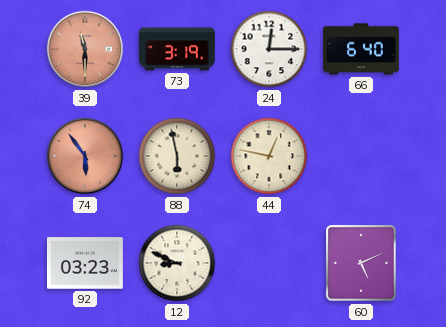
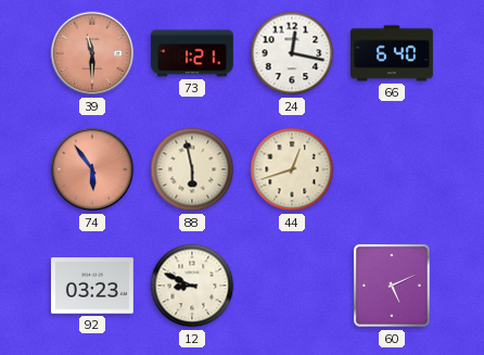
73: 3:19 -> 1:21
24: 12:15 -> 12:17
44: 12:47 -> 12:42
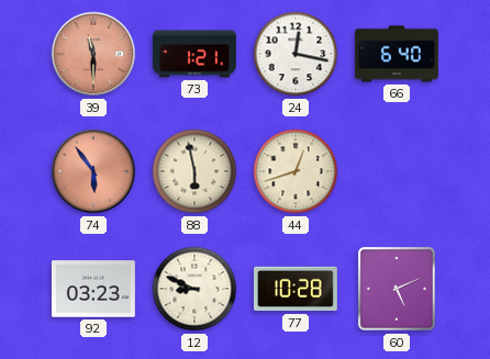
77: none -> 10:28
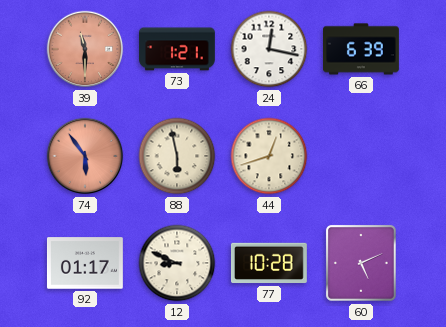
66: 6:40 -> 6:39
92: 03:23 -> 01:17
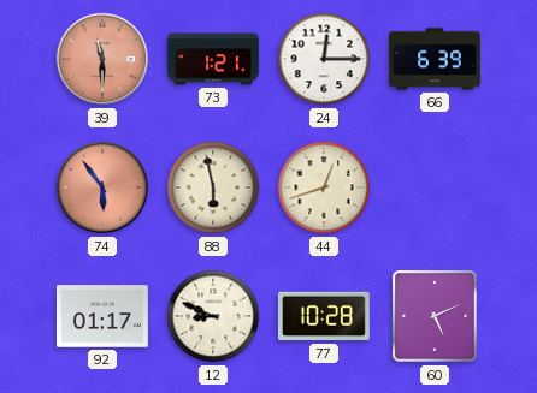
24: 12:17 -> 12:15
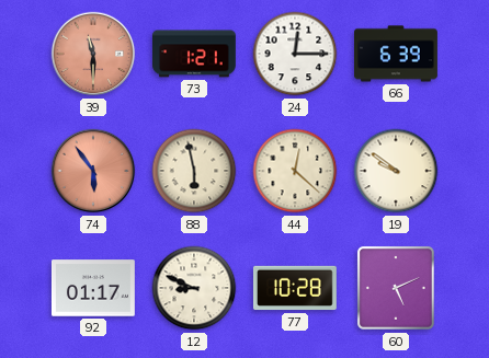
44: 12:42 -> 12:22
19: none -> 9:51
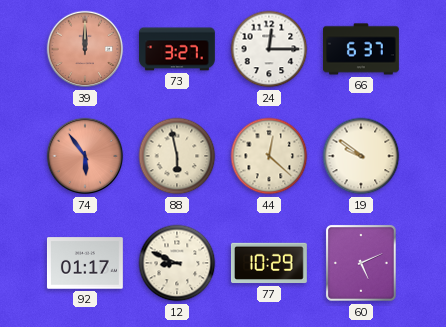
39: 11:30 -> 12:00
73: 1:21 -> 3:27
66: 6:39 -> 6:37
77: 10:28 -> 10:29
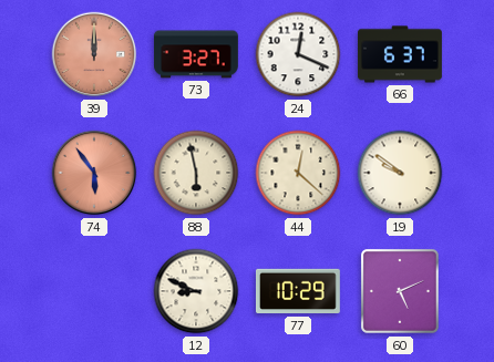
24: 12:15 -> 12:19
92: 01:17 -> none
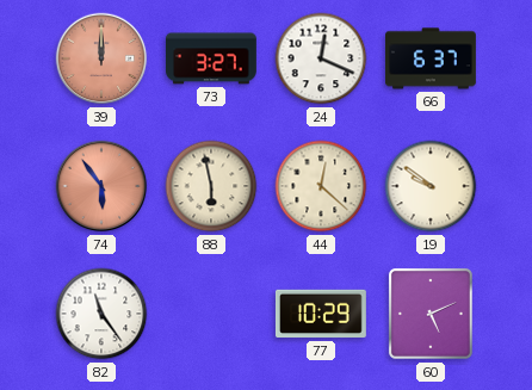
82: none -> 11:24
12: 8:49 -> none
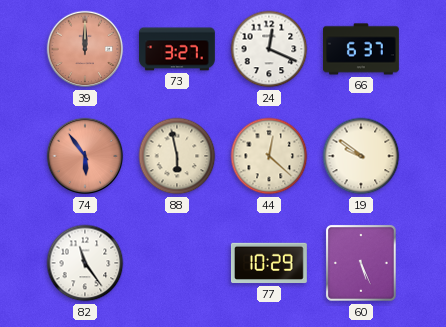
60: 5:11 -> 5:26
